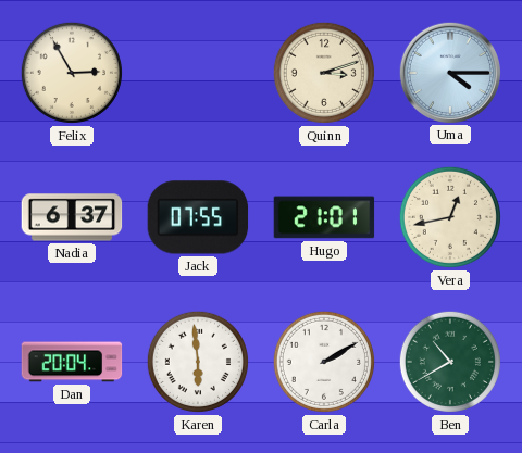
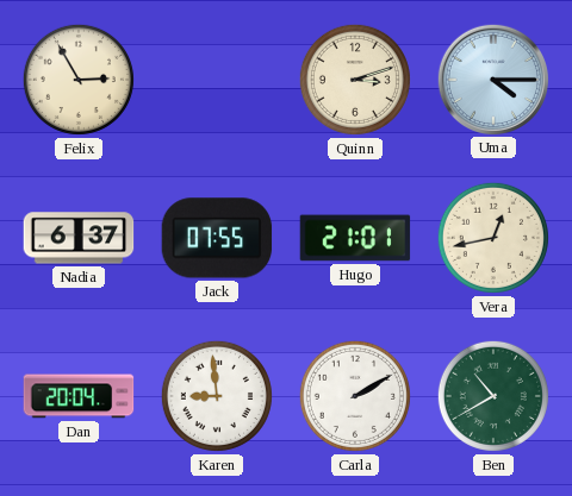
Karen: 5:59 -> 8:59
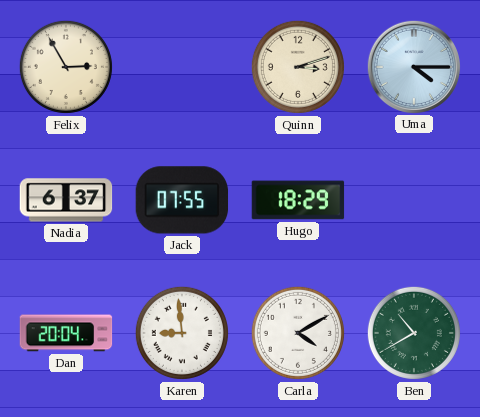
Hugo: 21:01 -> 18:29
Vera: 12:43 -> none
Carla: 2:10 -> 4:10
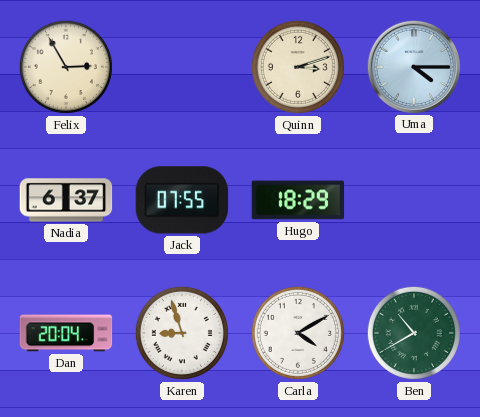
Karen: 8:59 -> 8:57
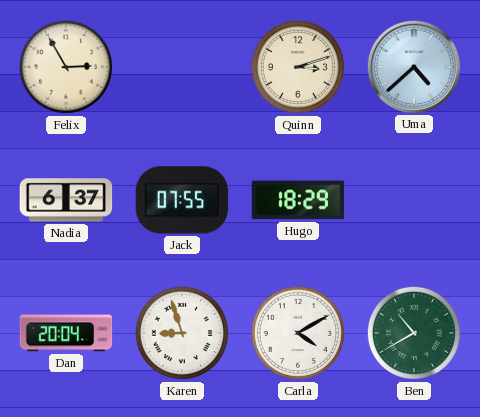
Uma: 4:15 -> 4:38
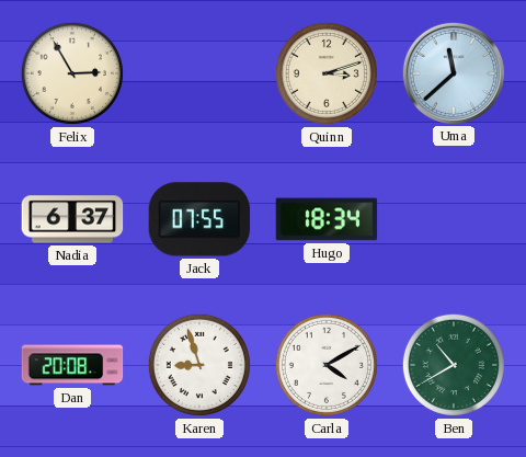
Uma: 4:38 -> 11:38
Hugo: 18:29 -> 18:34
Dan: 20:04 -> 20:08
